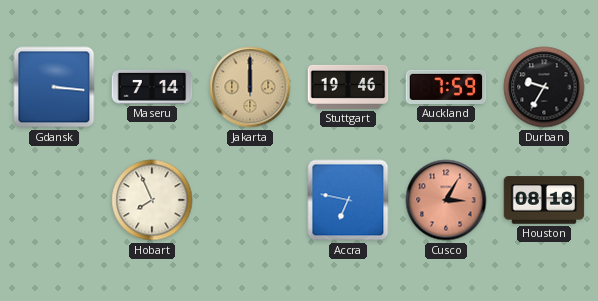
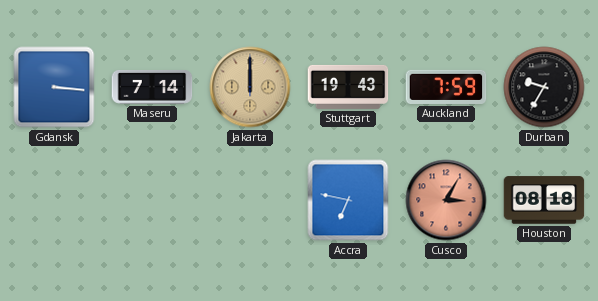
Stuttgart: 19:46 -> 19:43
Hobart: 7:56 -> none
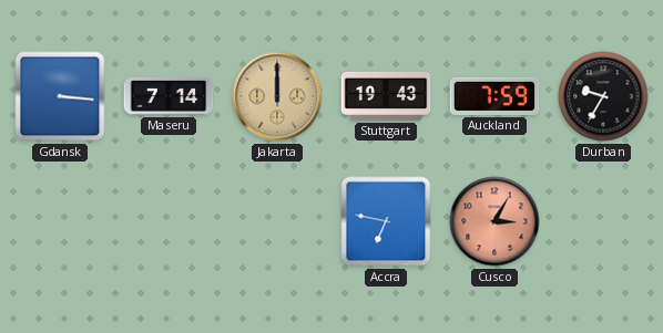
Houston: 08:18 -> none
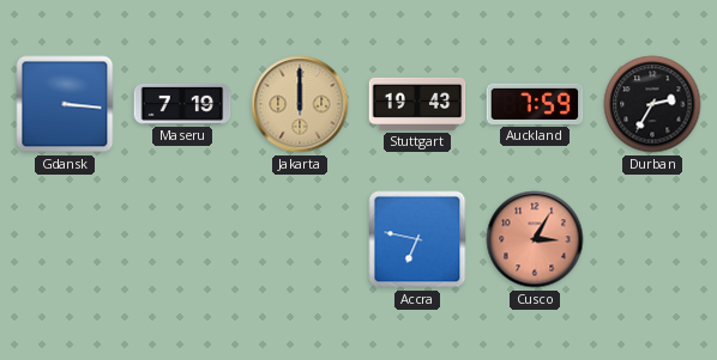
Maseru: 7:14 -> 7:19
Durban: 9:35 -> 2:35
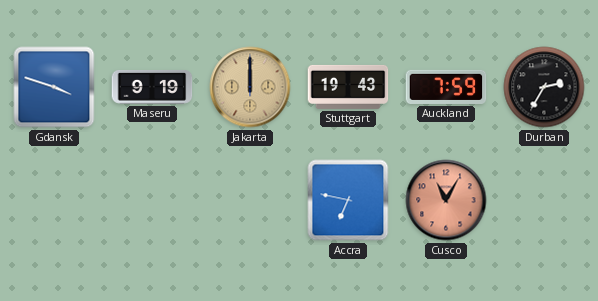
Gdansk: 3:16 -> 3:48
Maseru: 7:19 -> 9:19
Cusco: 3:05 -> 11:05
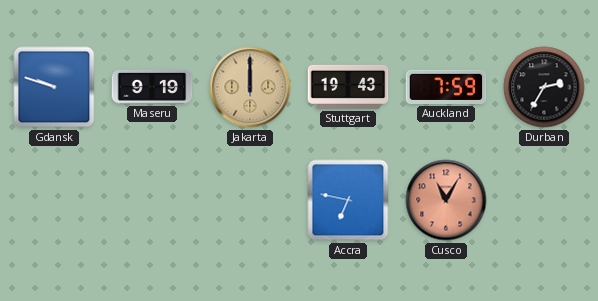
Gdansk: 3:48 -> 9:48
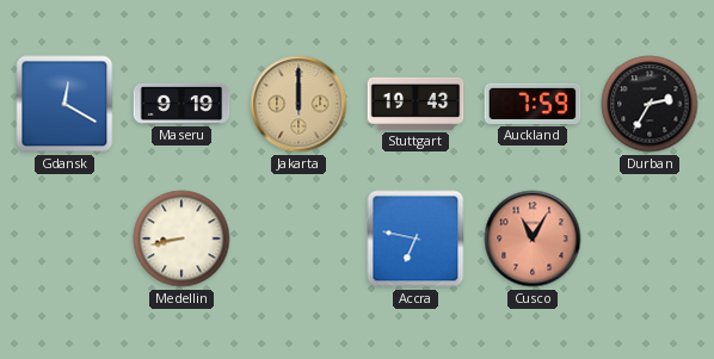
Gdansk: 9:48 -> 12:20
Medellin: none -> 8:43
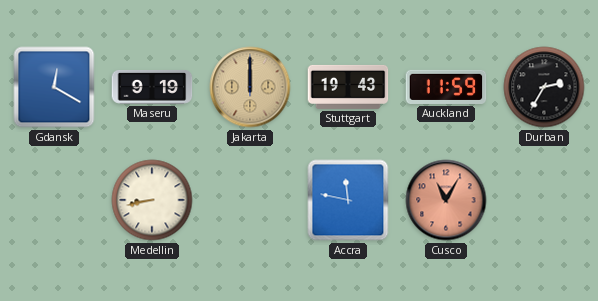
Auckland: 7:59 -> 11:59
Accra: 6:47 -> 11:47
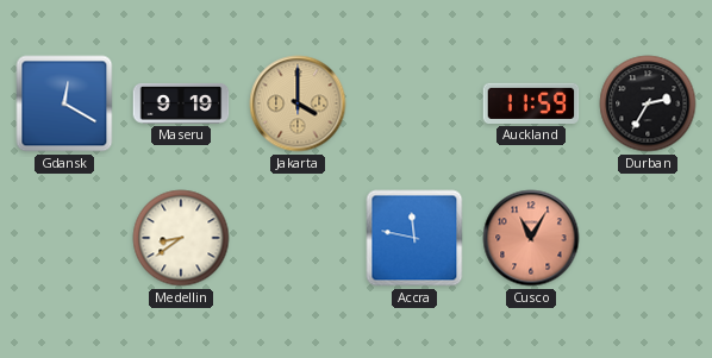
Jakarta: 12:00 -> 4:00
Stuttgart: 19:43 -> none
Medellin: 8:43 -> 8:39
